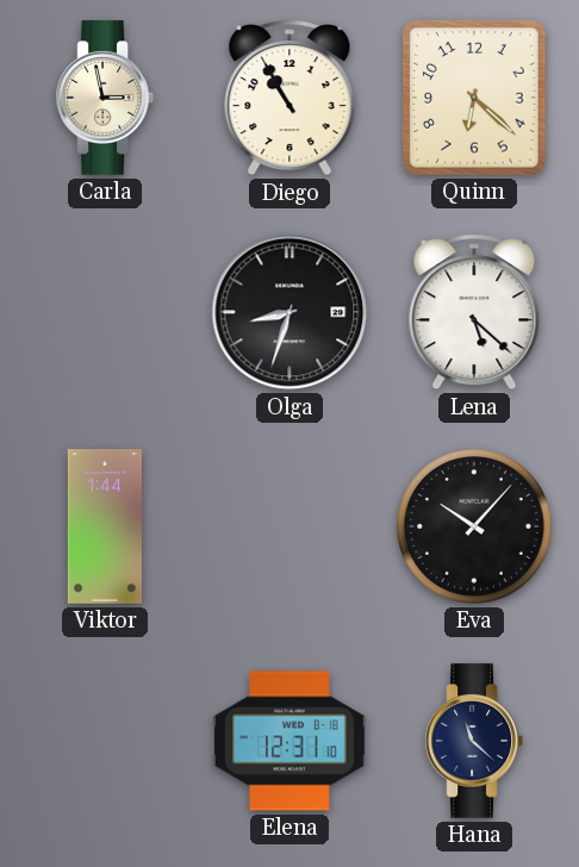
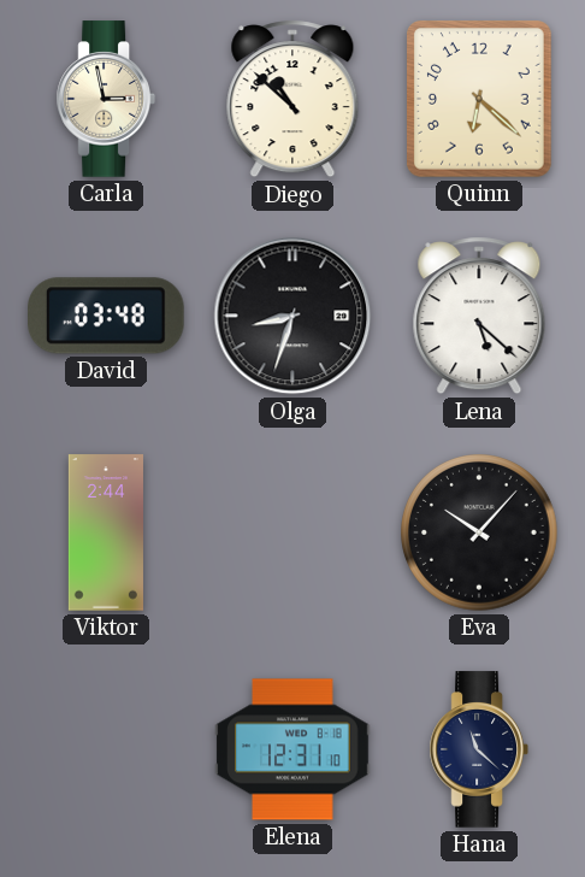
Diego: 10:55 -> 10:52
David: none -> 03:48
Viktor: 1:44 -> 2:44
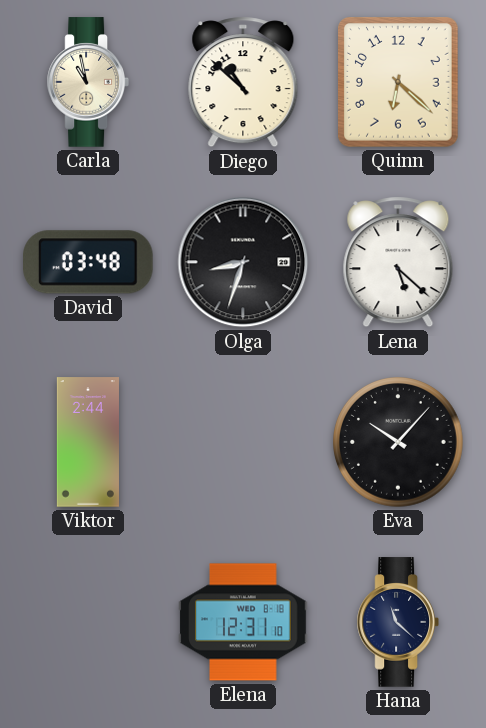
Carla: 2:58 -> 10:58
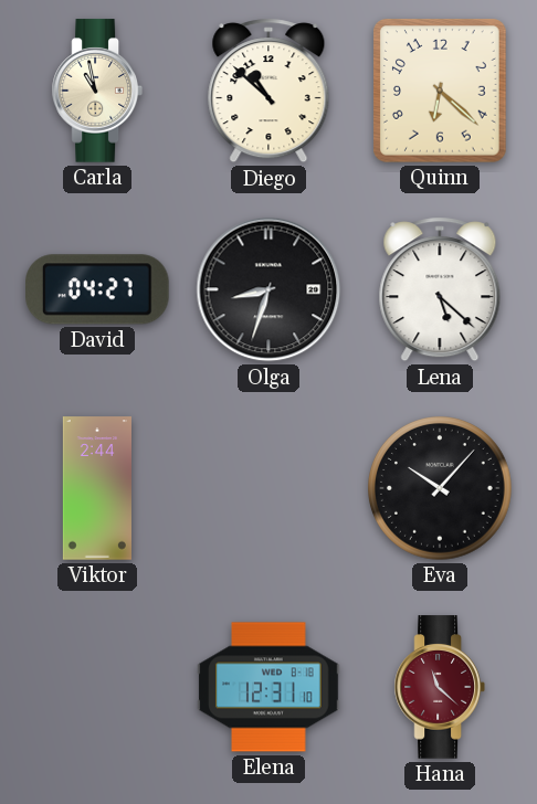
David: 03:48 -> 04:27
Hana dial: navy -> burgundy
